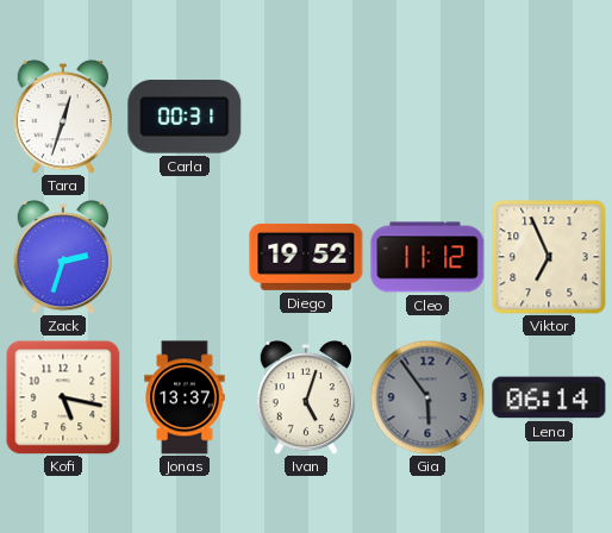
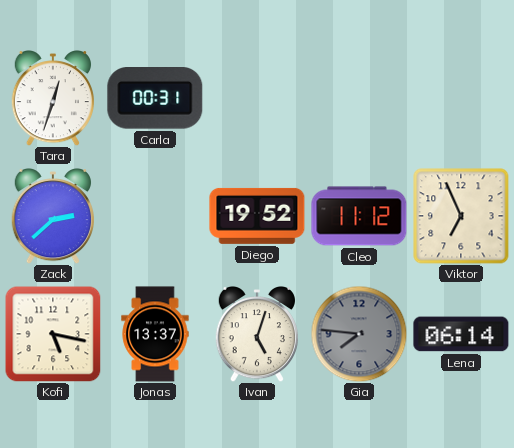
Zack: 2:33 -> 2:38
Gia: 5:54 -> 7:46
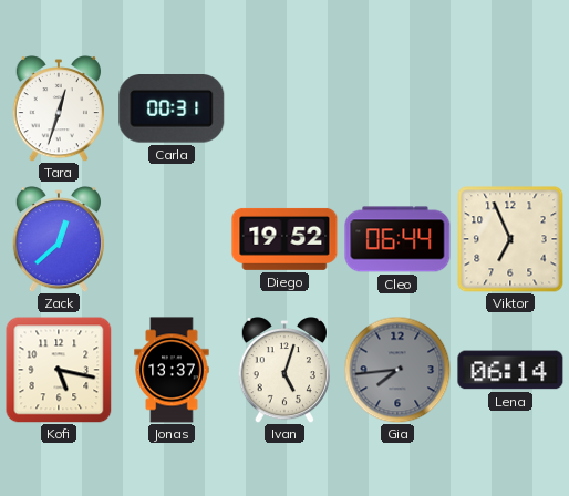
Zack: 2:38 -> 12:38
Cleo: 11:12 -> 06:44
Gia: 7:46 -> 7:44
